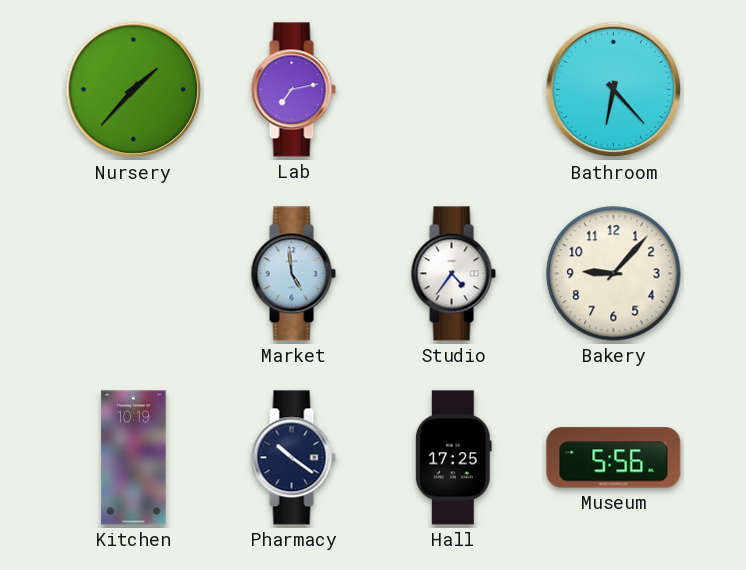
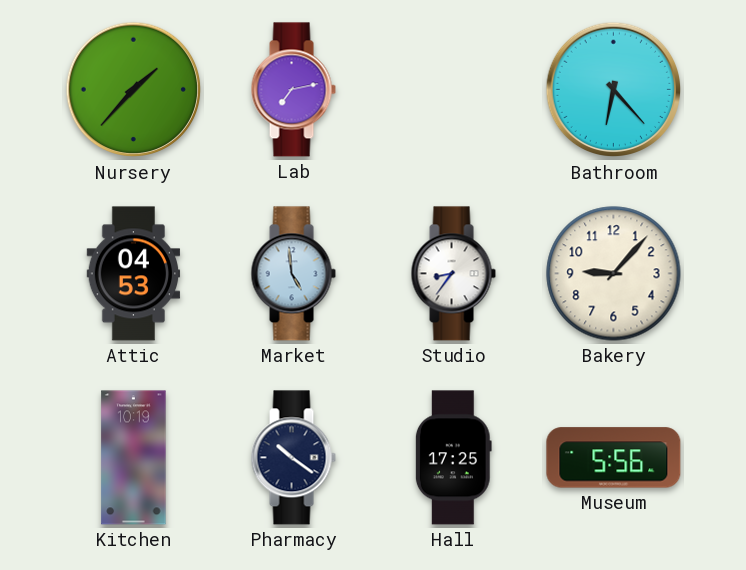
Attic: none -> 04:53
Studio: 4:36 -> 8:36
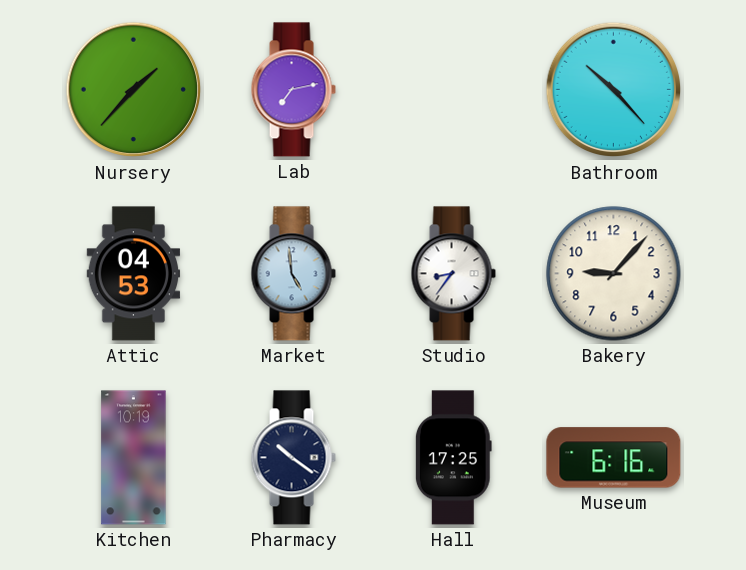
Bathroom: 6:23 -> 10:23
Museum: 5:56 -> 6:16
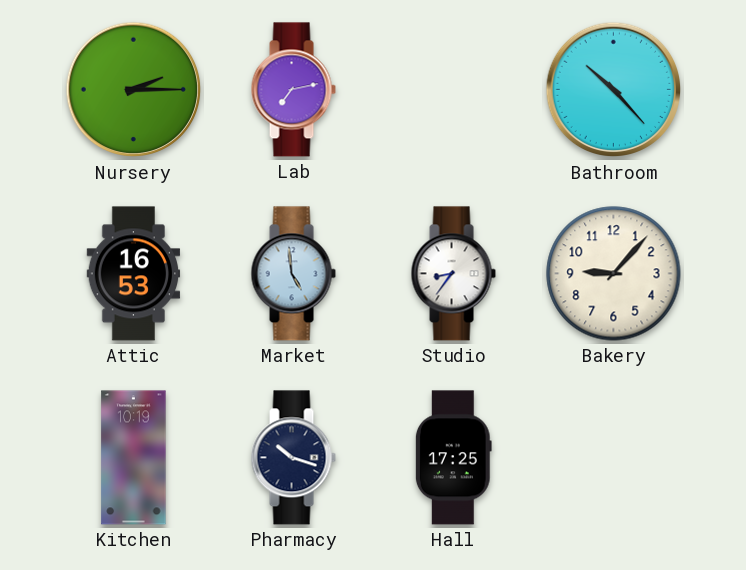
Nursery: 1:37 -> 2:15
Attic: 04:53 -> 16:53
Pharmacy: 10:21 -> 10:18
Museum: 6:16 -> none
